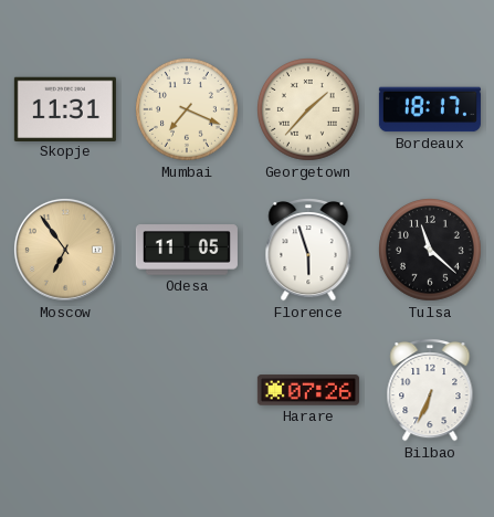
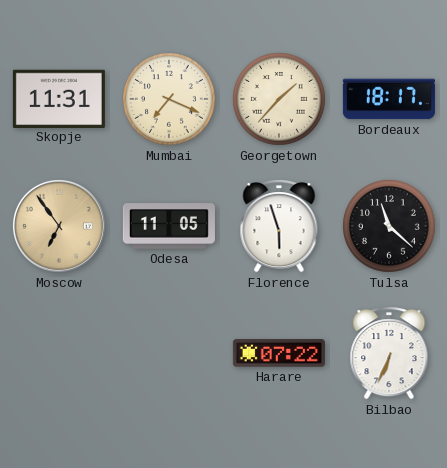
Harare: 07:26 -> 07:22
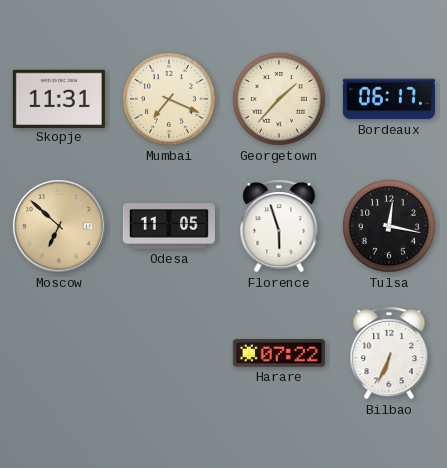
Bordeaux: 18:17 -> 06:17
Moscow: 6:54 -> 6:52
Tulsa: 11:22 -> 12:17
